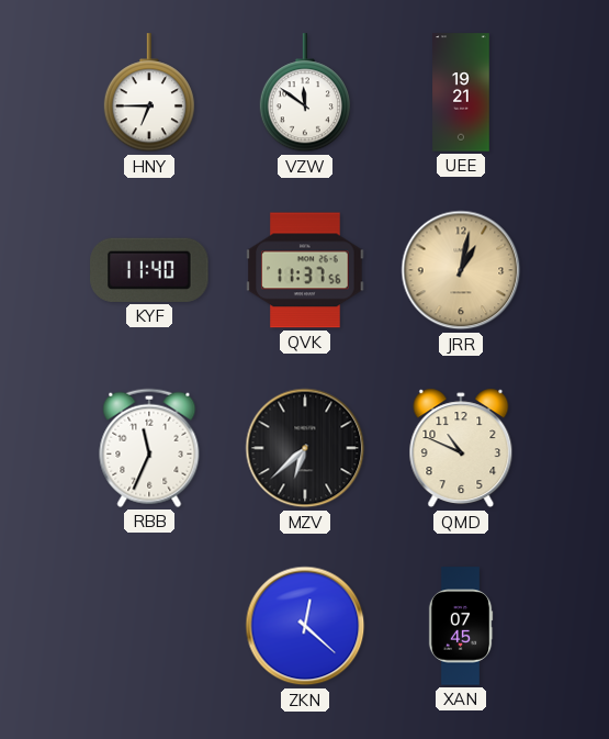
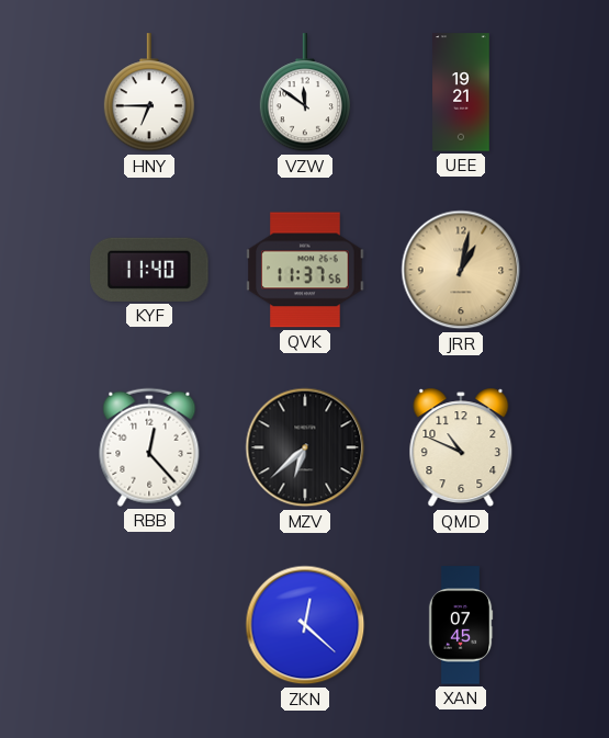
RBB: 11:34 -> 12:23
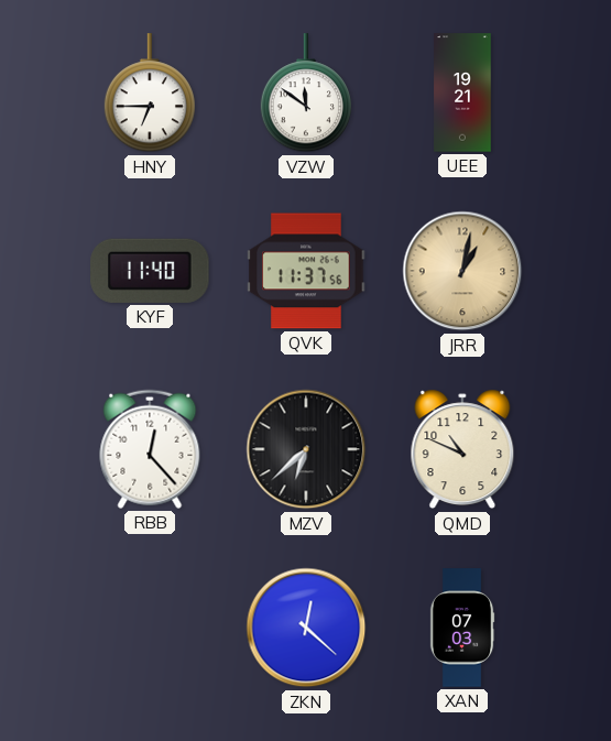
XAN: 07:45 -> 07:03
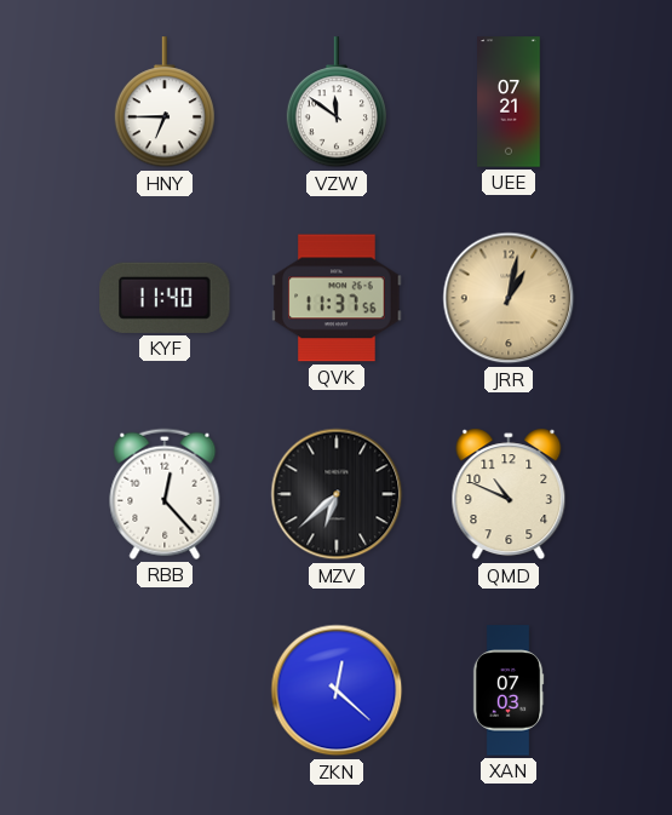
UEE: 19:21 -> 07:21
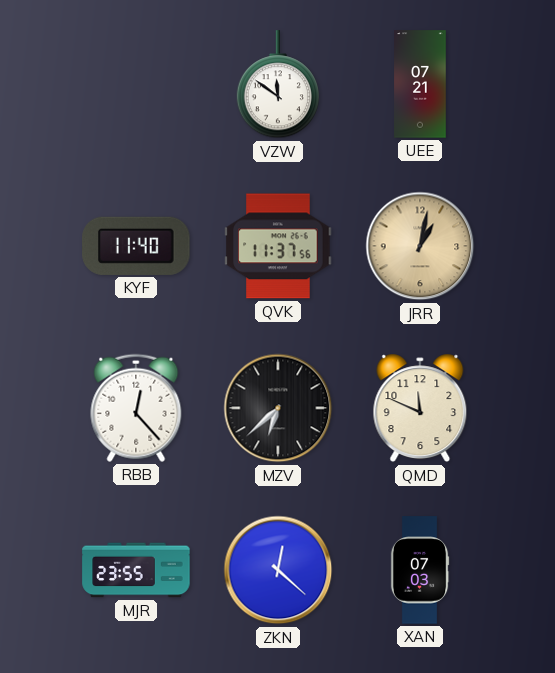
HNY: 6:45 -> none
QMD: 10:49 -> 11:49
MJR: none -> 23:55
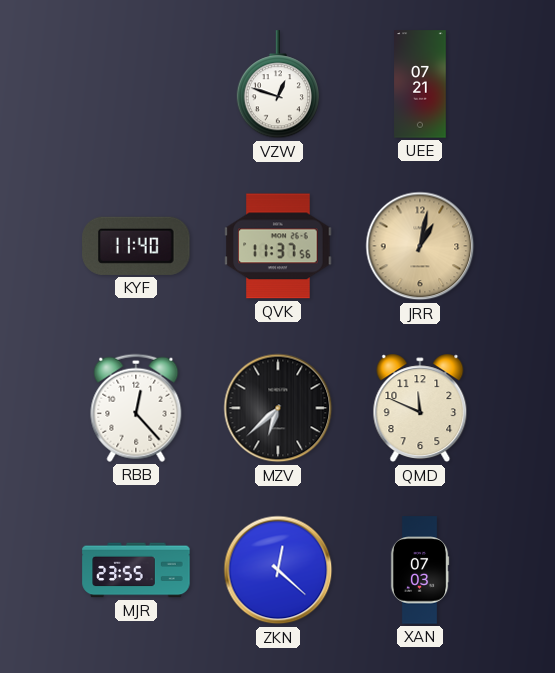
VZW: 11:51 -> 12:48
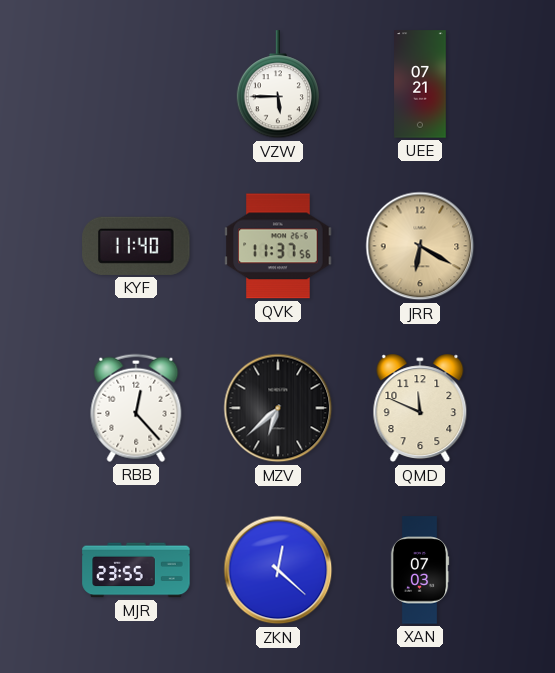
VZW: 12:48 -> 5:45
JRR: 1:02 -> 6:20
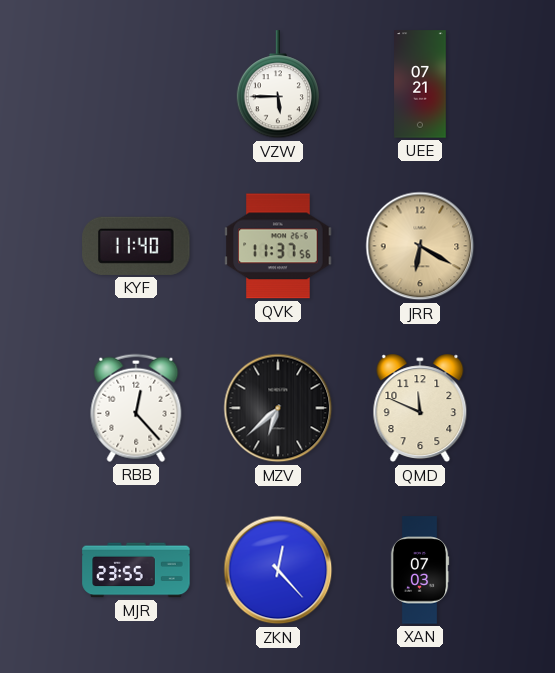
ZKN: 12:22 -> 12:23
